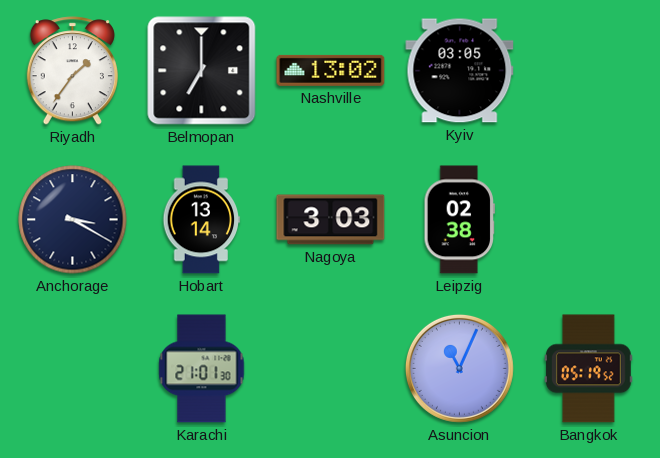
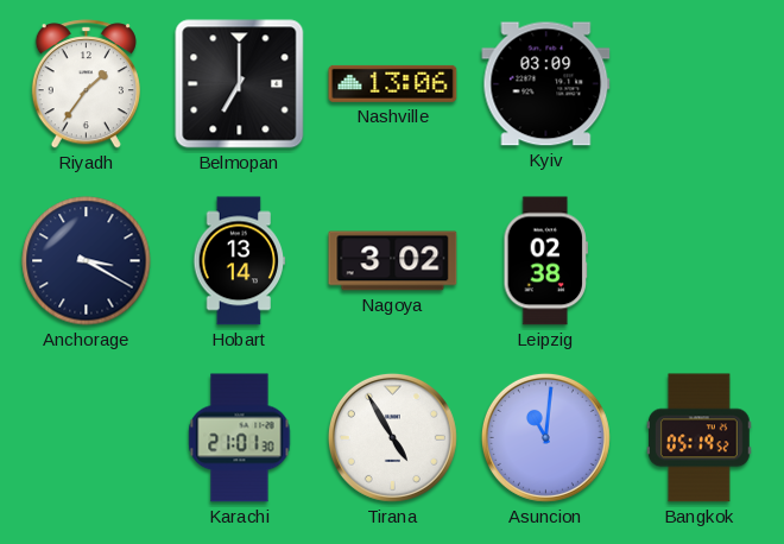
Nashville: 13:02 -> 13:06
Kyiv: 03:05 -> 03:09
Nagoya: 3:03 -> 3:02
Tirana: none -> 4:55
Asuncion: 11:04 -> 11:01
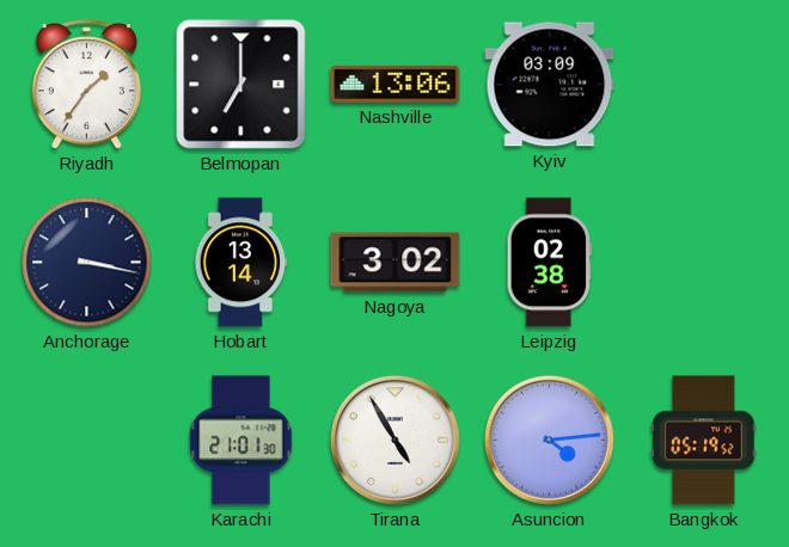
Anchorage: 3:20 -> 3:17
Asuncion: 11:01 -> 4:14
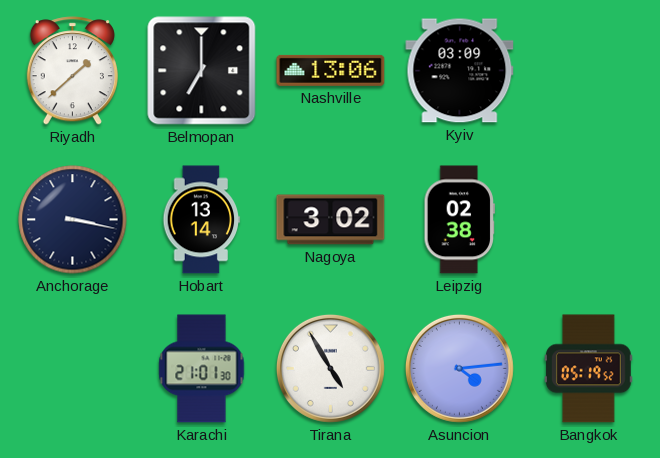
Riyadh: 1:36 -> 1:38
